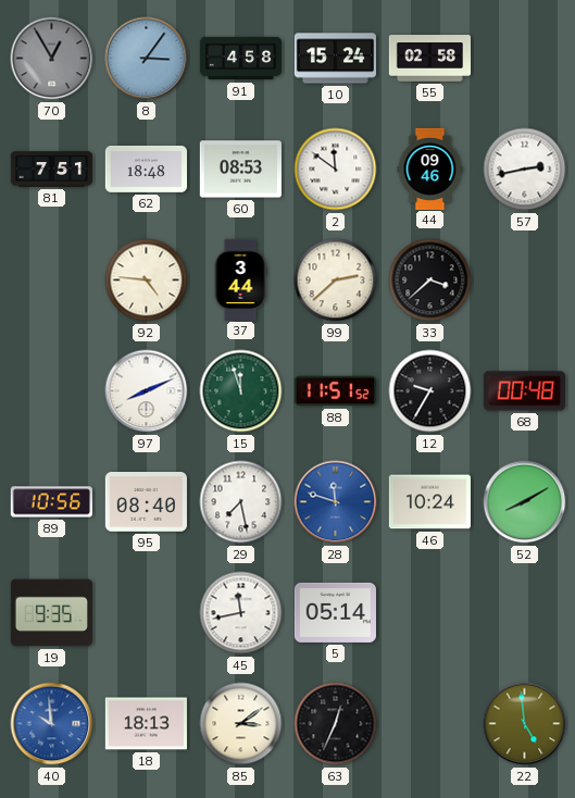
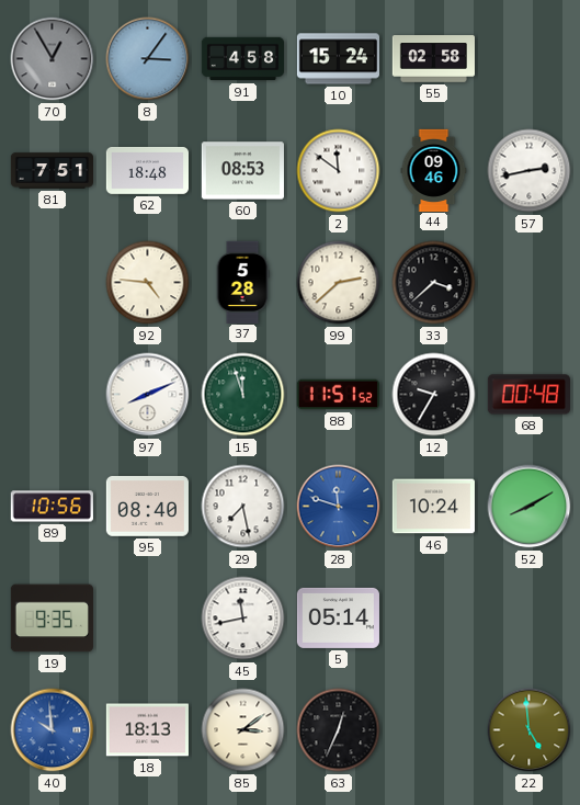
37: 3:44 -> 5:28
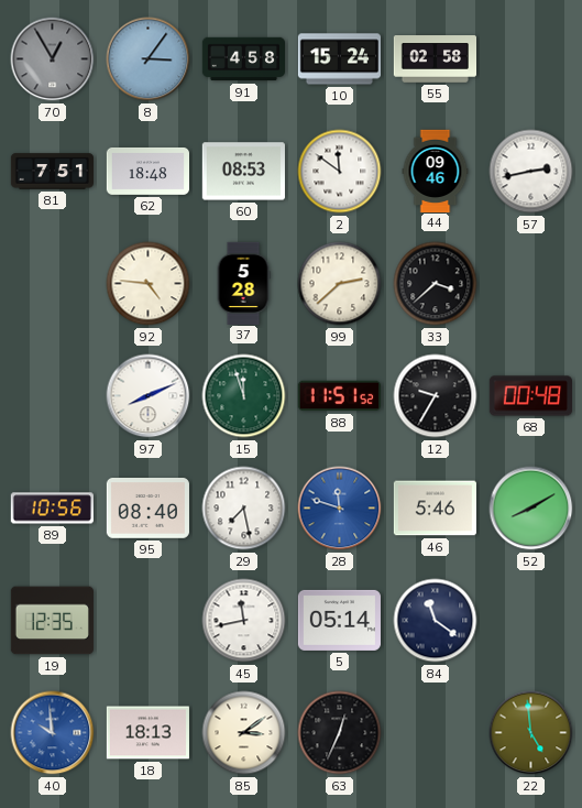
46: 10:24 -> 5:46
19: 9:35 -> 12:35
84: none -> 11:21
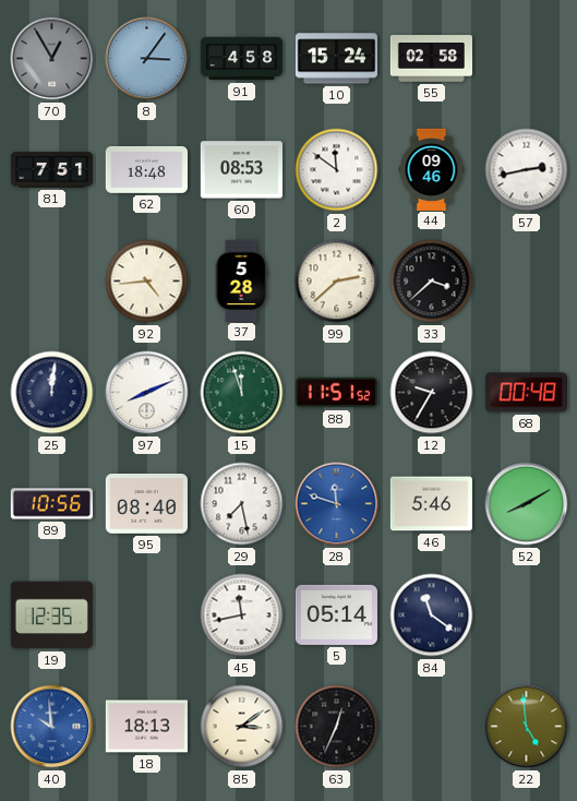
92: 4:46 -> 4:44
25: none -> 12:01
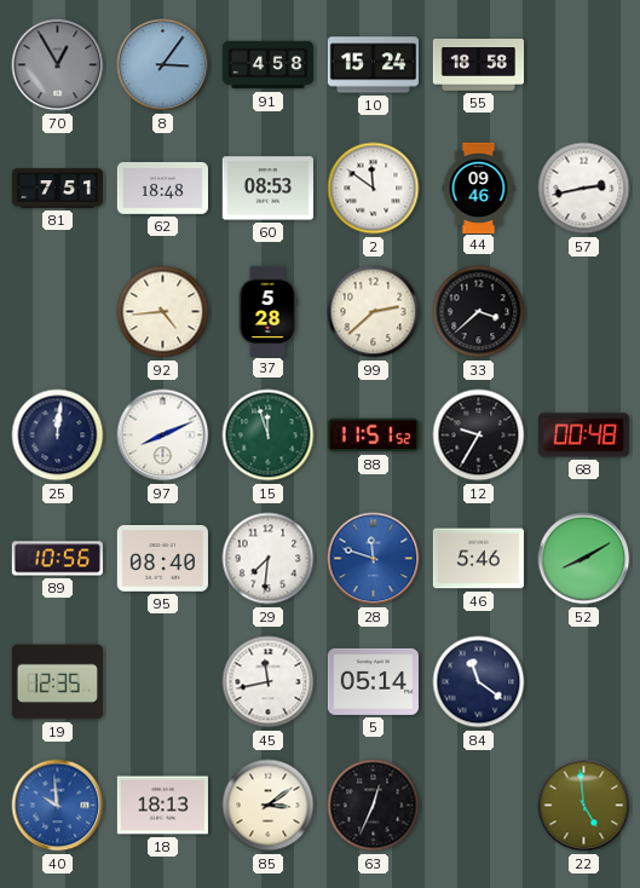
55: 02:58 -> 18:58
29: 7:28 -> 7:31
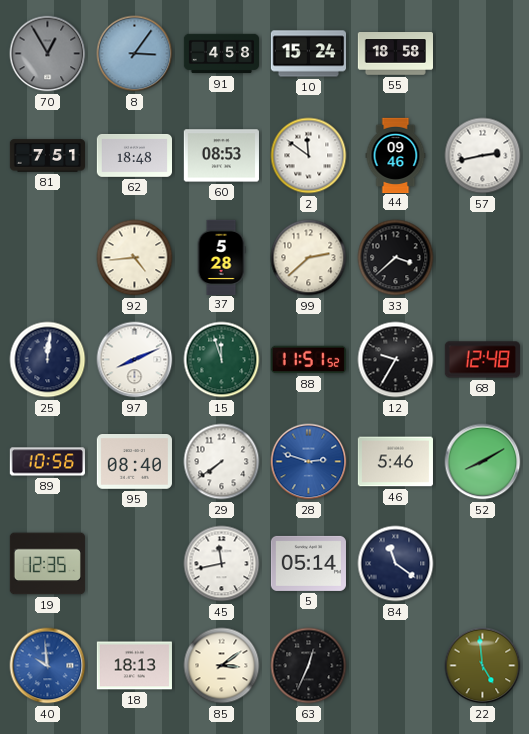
68: 00:48 -> 12:48
29: 7:31 -> 7:39
28: 11:48 -> 2:48
